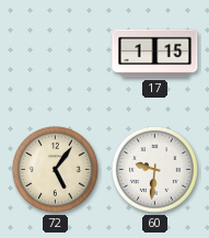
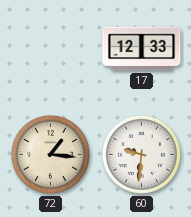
17: 1:15 -> 12:33
72: 5:06 -> 1:16
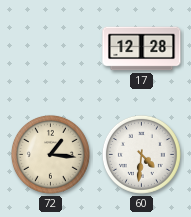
17: 12:33 -> 12:28
60: 9:31 -> 4:31
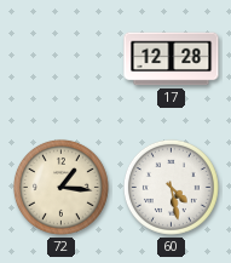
60: 4:31 -> 4:28
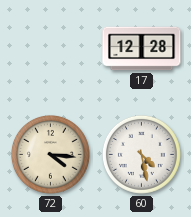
72: 1:16 -> 4:16
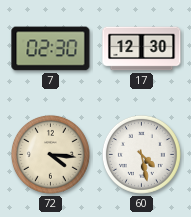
7: none -> 02:30
17: 12:28 -> 12:30
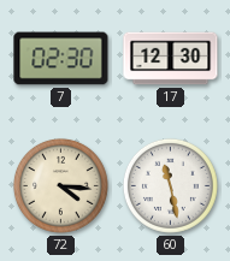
60: 4:28 -> 11:28
